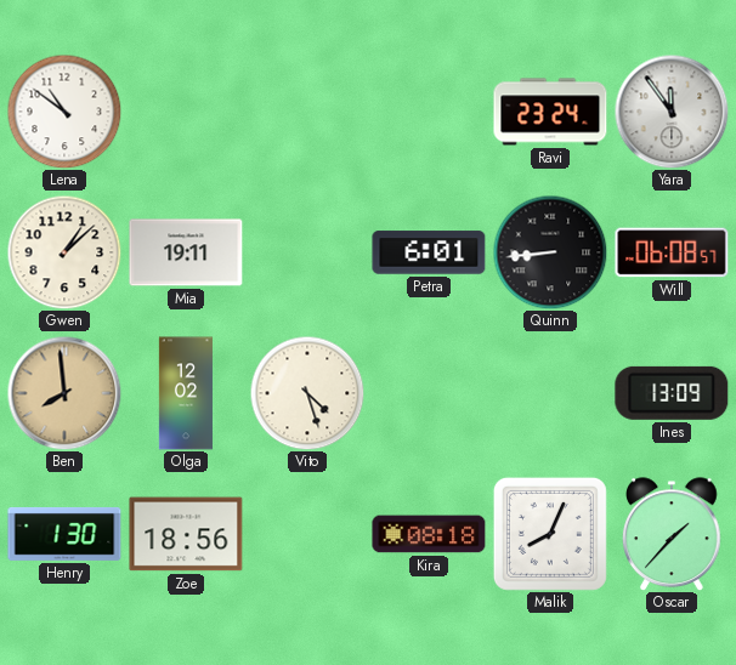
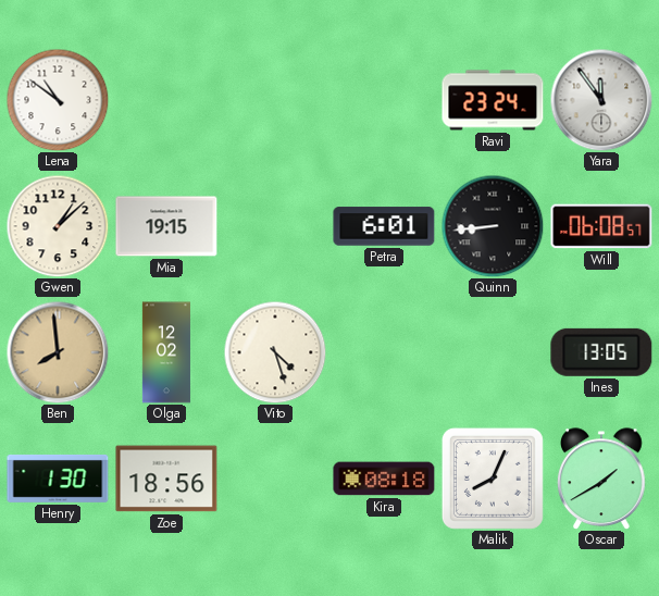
Mia: 19:11 -> 19:15
Ines: 13:09 -> 13:05
Oscar: 1:37 -> 1:40
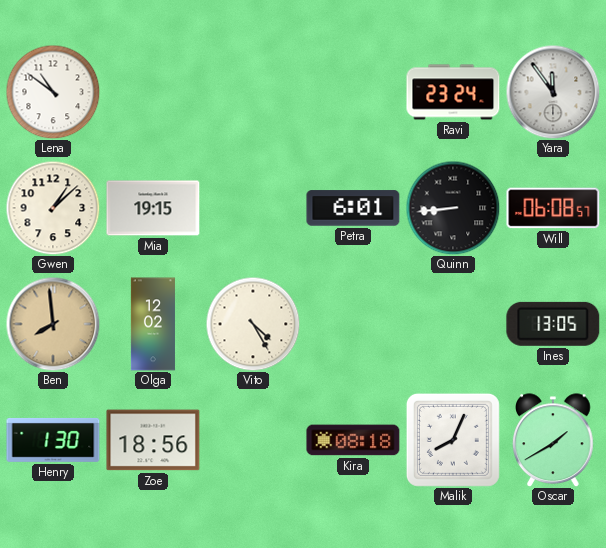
Vito: 4:27 -> 4:25
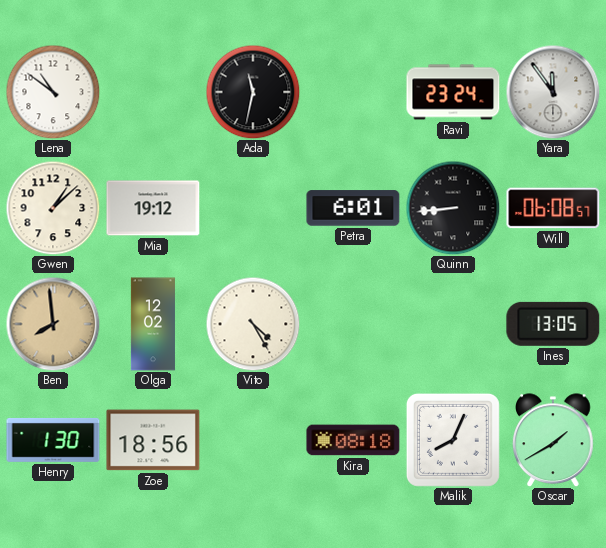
Ada: none -> 11:32
Mia: 19:15 -> 19:12
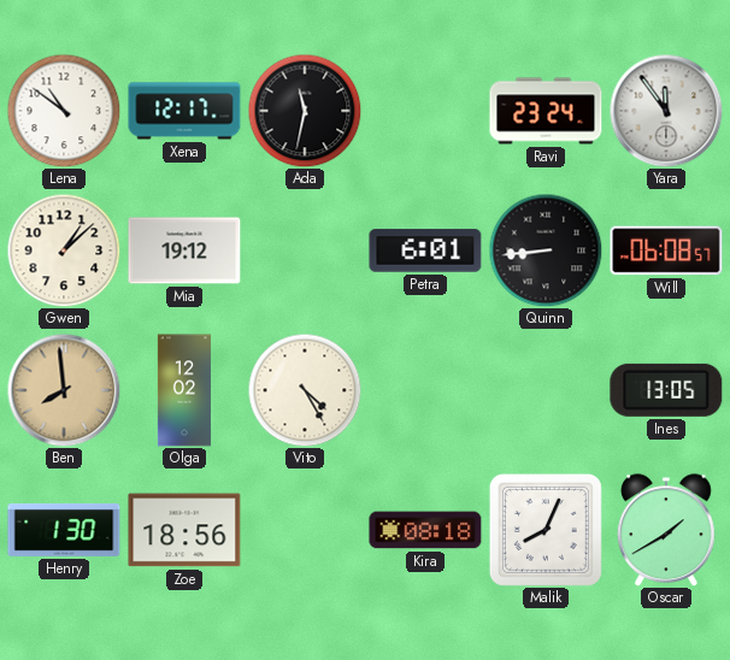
Xena: none -> 12:17
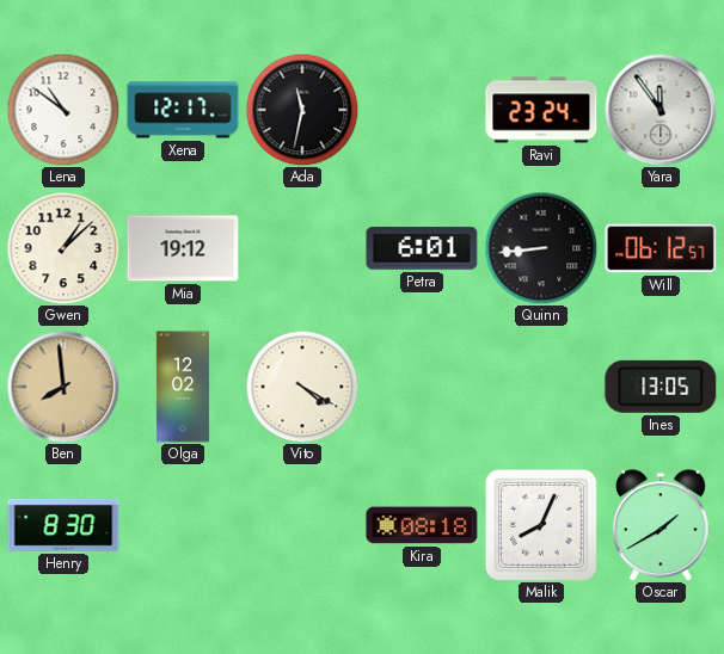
Will: 06:08 -> 06:12
Vito: 4:25 -> 4:20
Henry: 1:30 -> 8:30
Zoe: 18:56 -> none
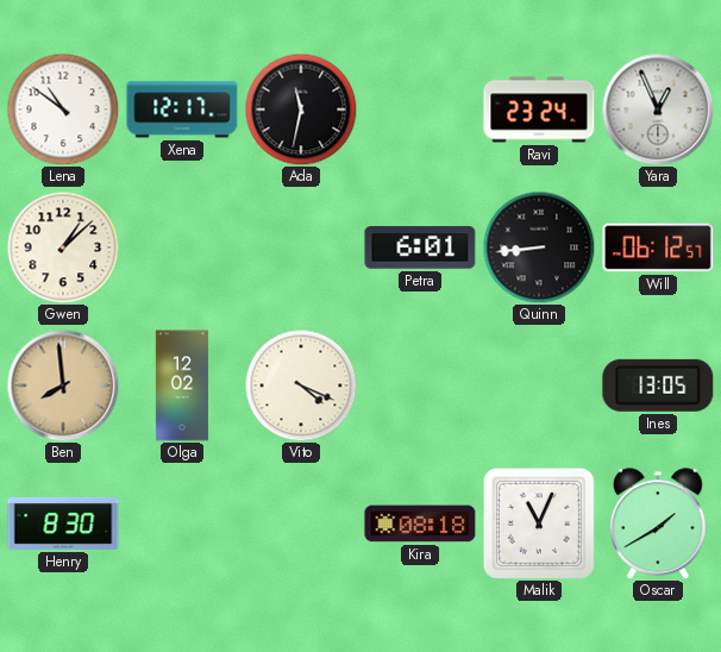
Yara: 11:54 -> 12:56
Mia: 19:12 -> none
Vito: 4:20 -> 4:19
Malik: 8:04 -> 11:04
